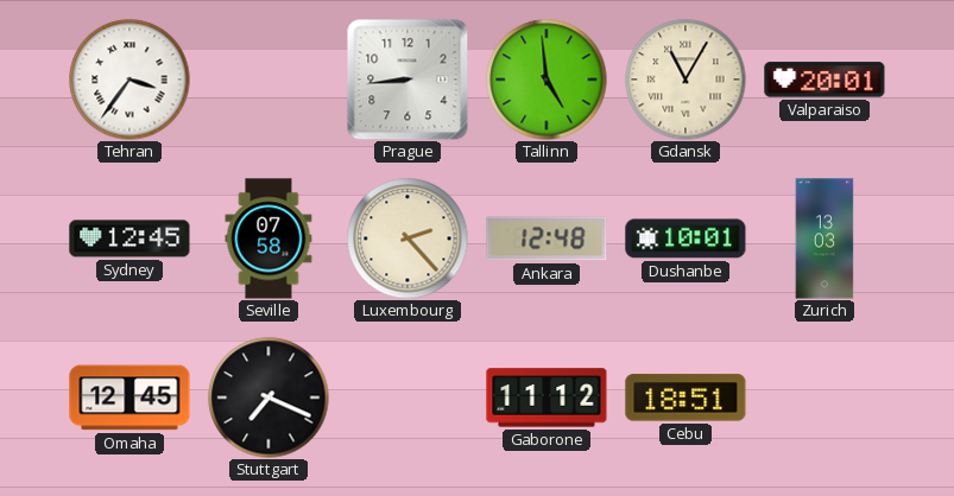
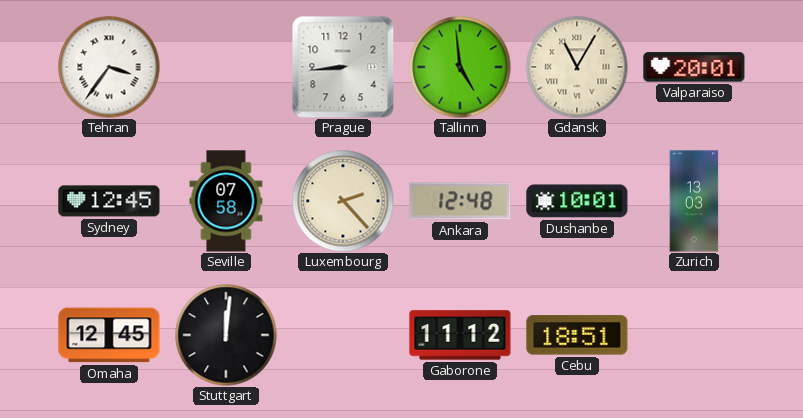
Stuttgart: 7:19 -> 12:01
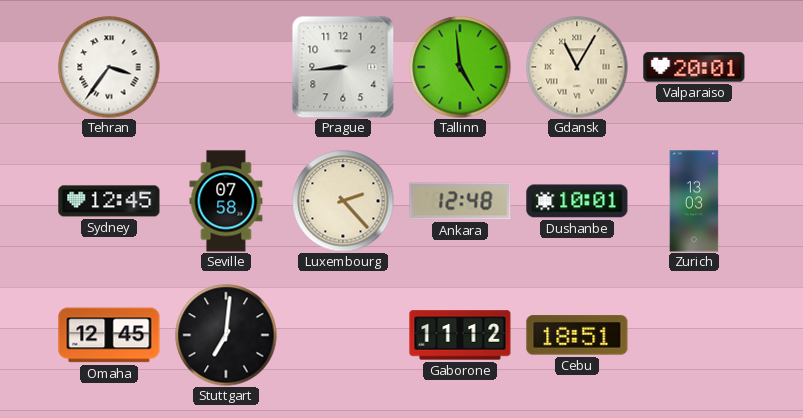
Stuttgart: 12:01 -> 7:01
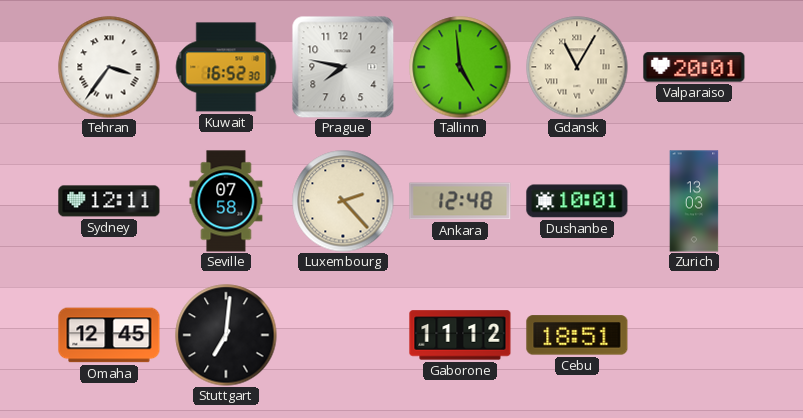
Kuwait: none -> 16:52
Prague: 8:44 -> 7:47
Sydney: 12:45 -> 12:11
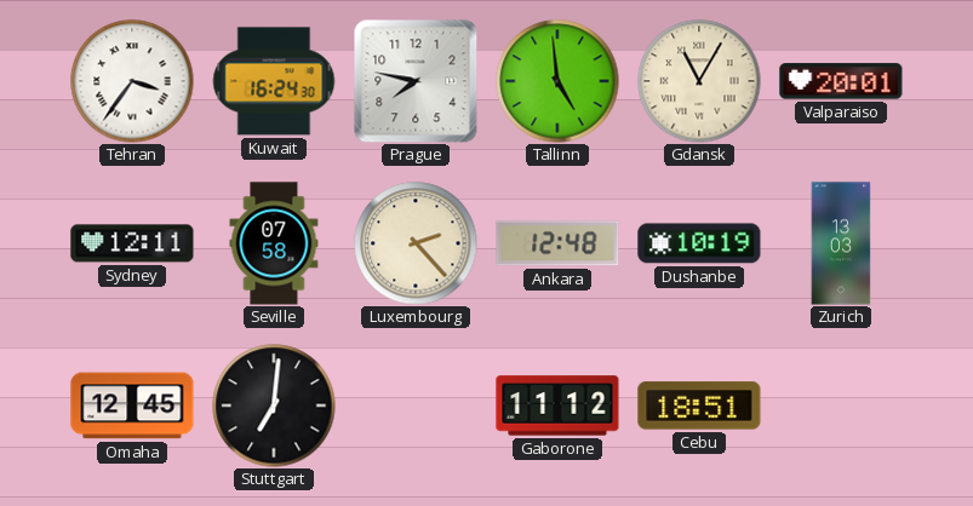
Kuwait: 16:52 -> 16:24
Dushanbe: 10:01 -> 10:19
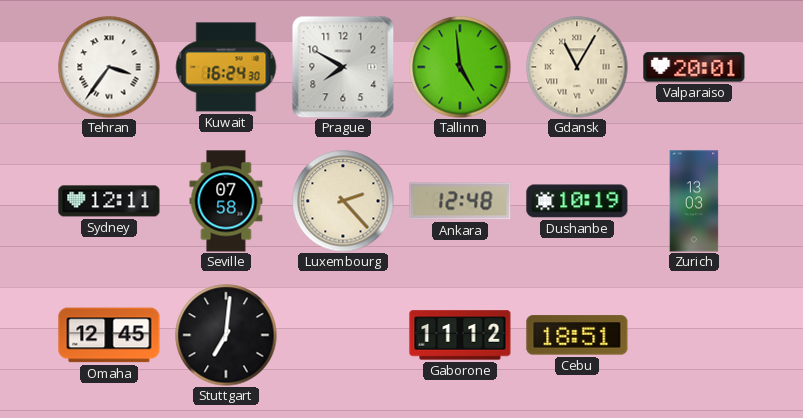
Prague: 7:47 -> 7:50
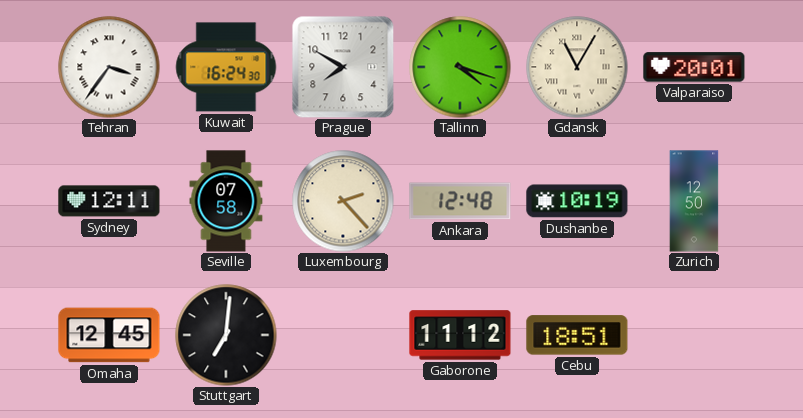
Tallinn: 4:59 -> 4:18
Zurich: 13:03 -> 12:50
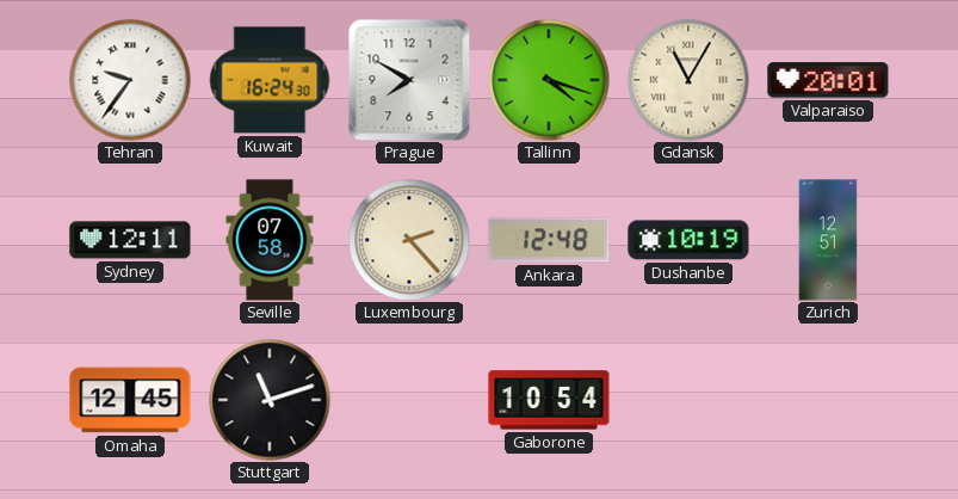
Tehran: 3:36 -> 9:36
Zurich: 12:50 -> 12:51
Stuttgart: 7:01 -> 11:12
Gaborone: 11:12 -> 10:54
Cebu: 18:51 -> none
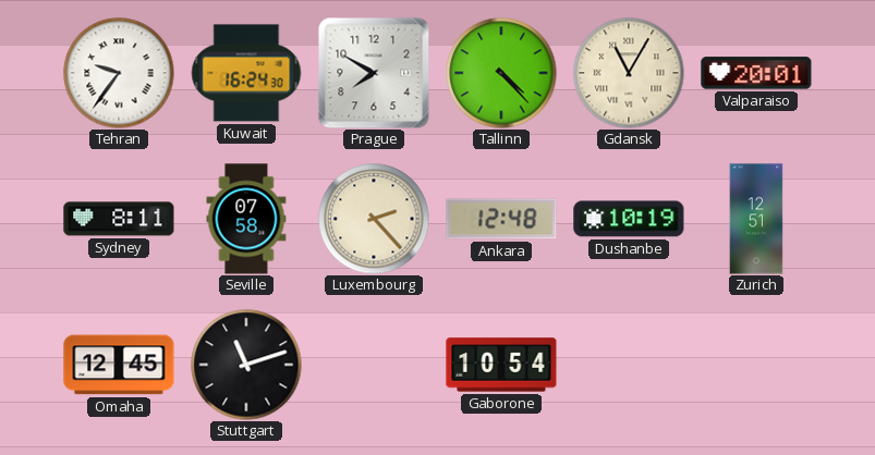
Tallinn: 4:18 -> 4:23
Sydney: 12:11 -> 8:11
